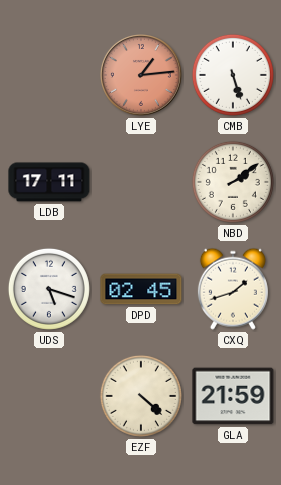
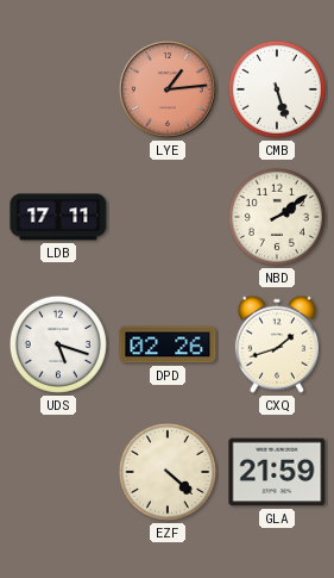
DPD: 02:45 -> 02:26
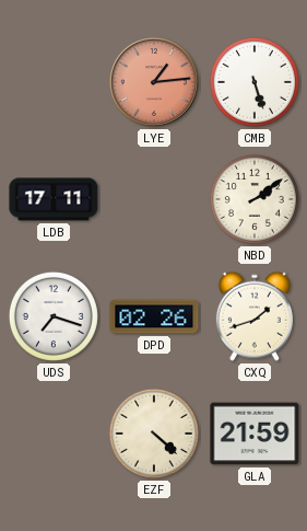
UDS: 5:18 -> 7:18
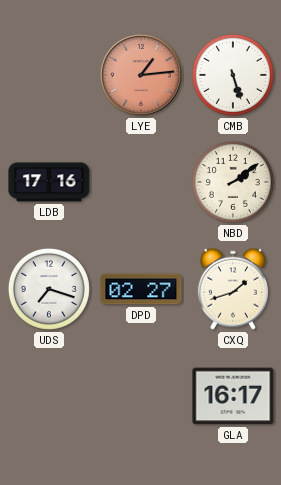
LDB: 17:11 -> 17:16
DPD: 02:26 -> 02:27
EZF: 4:22 -> none
GLA: 21:59 -> 16:17
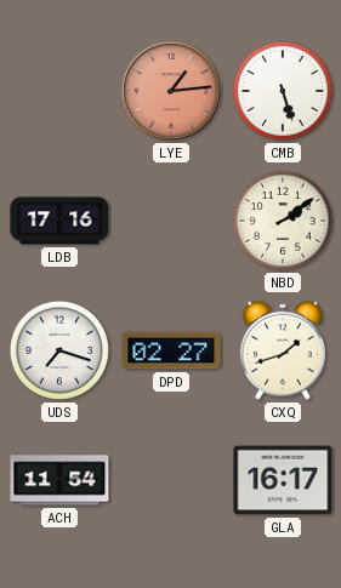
ACH: none -> 11:54
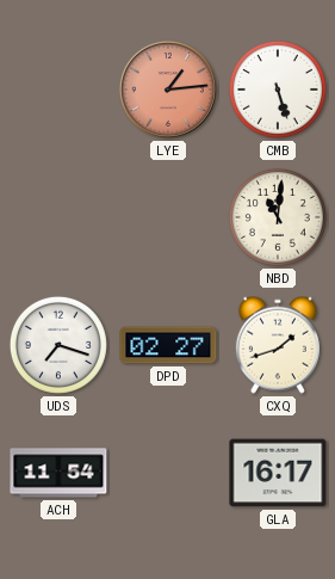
LDB: 17:16 -> none
NBD: 2:09 -> 11:01
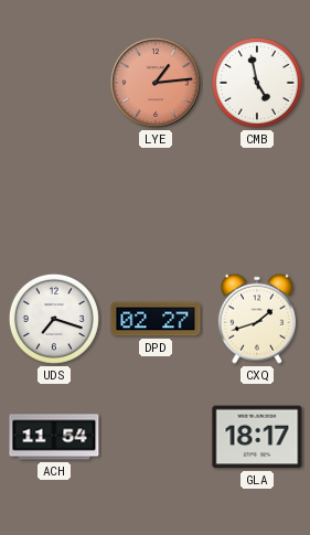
CMB: 5:27 -> 4:58
NBD: 11:01 -> none
GLA: 16:17 -> 18:17
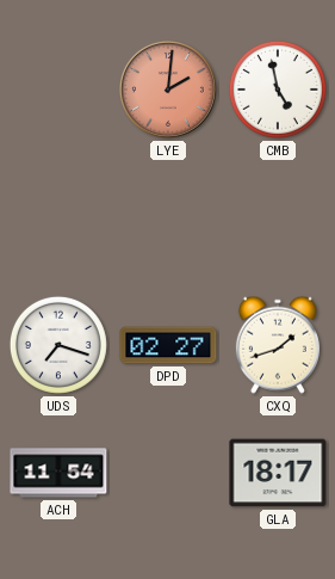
LYE: 1:14 -> 2:01
